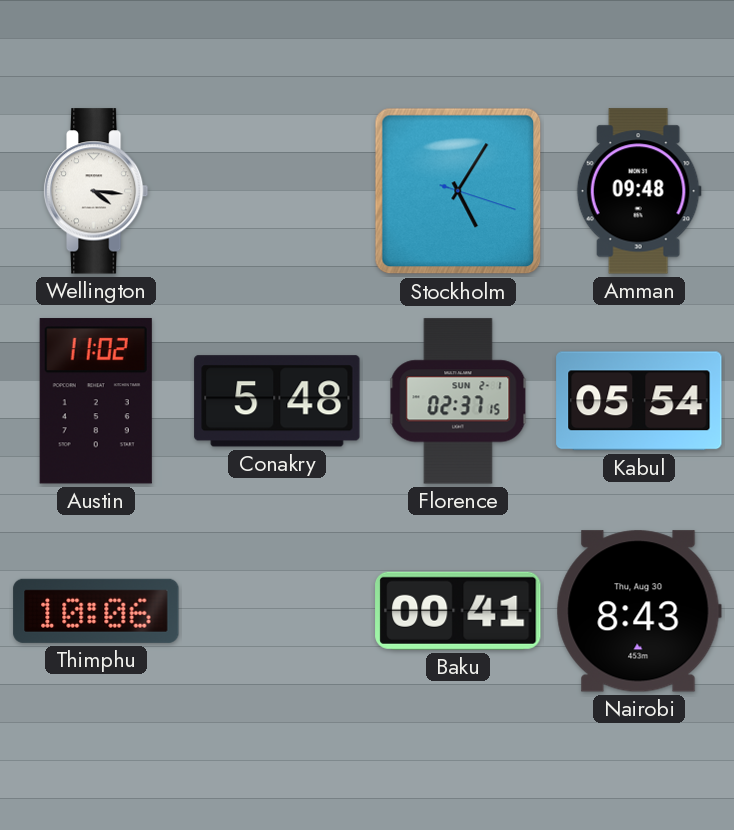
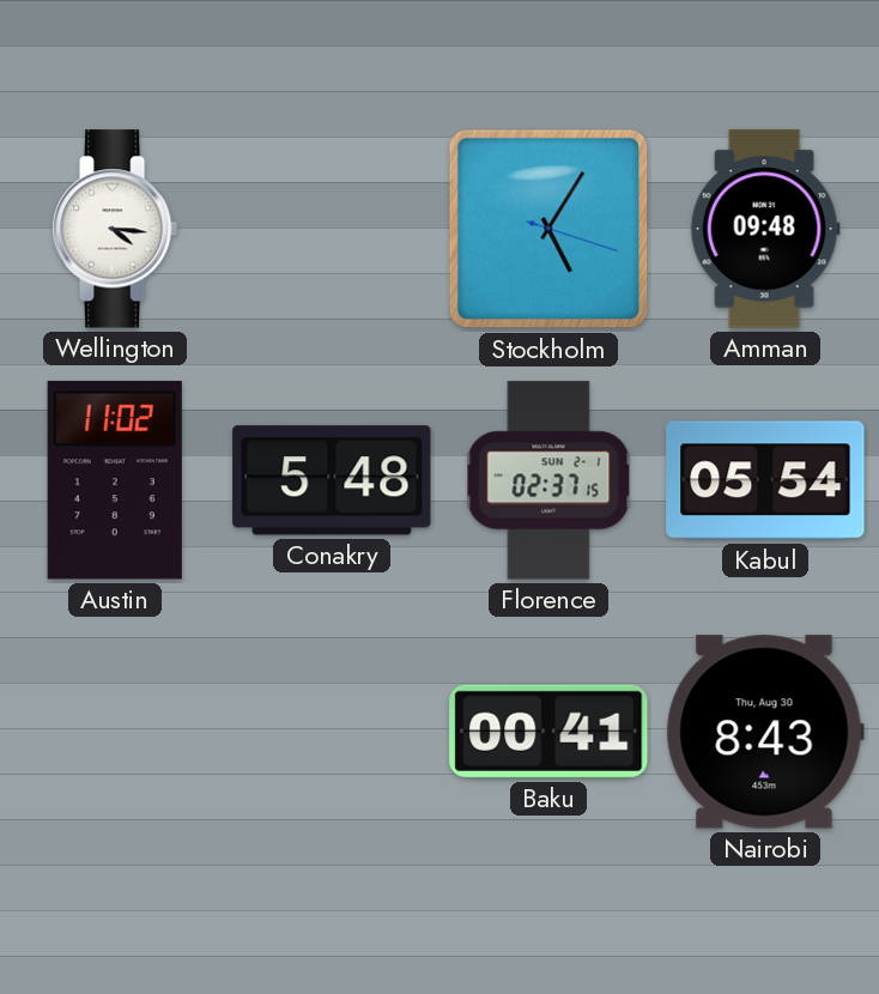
Thimphu: 10:06 -> none
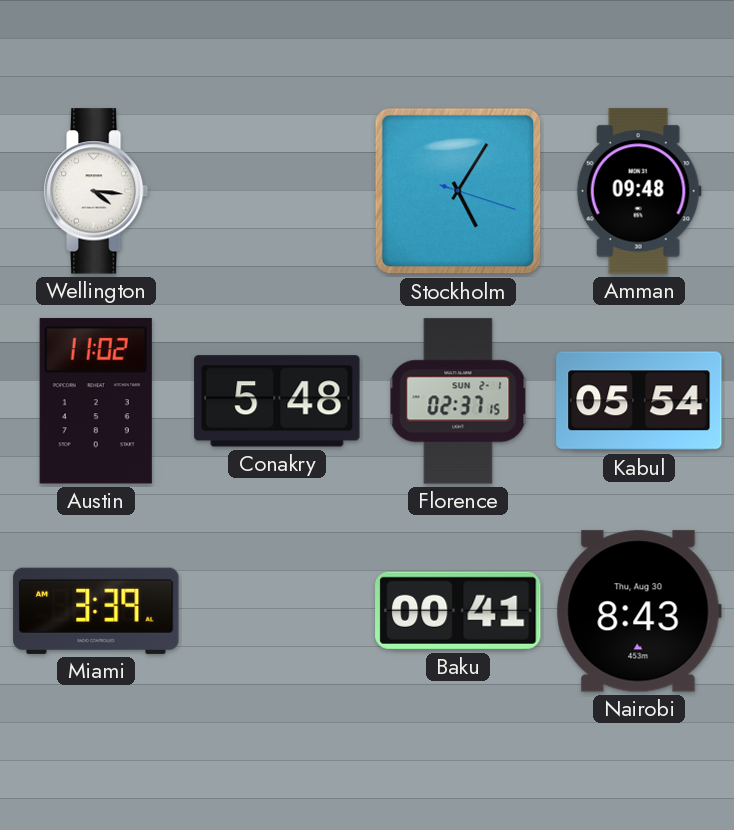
Miami: none -> 3:39
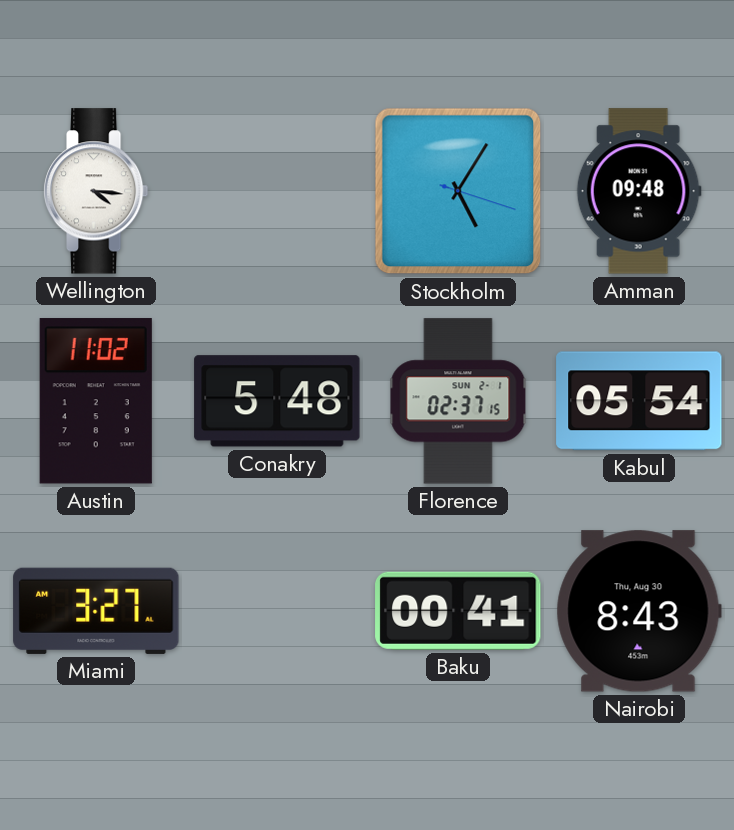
Miami: 3:39 -> 3:27
